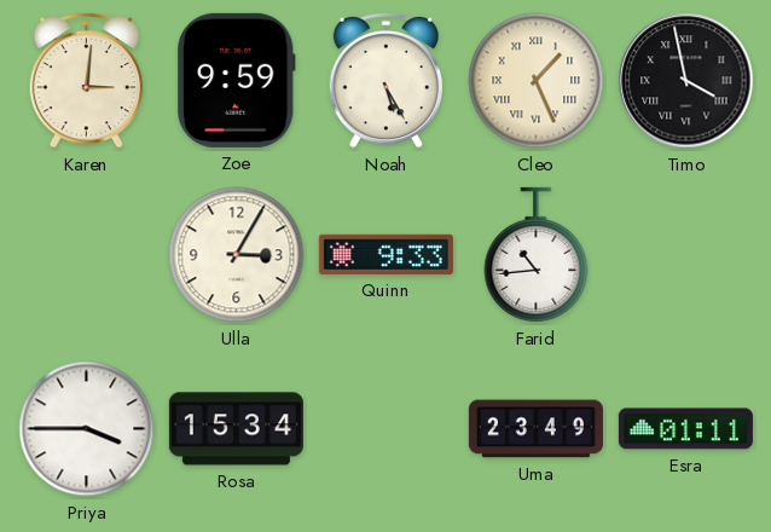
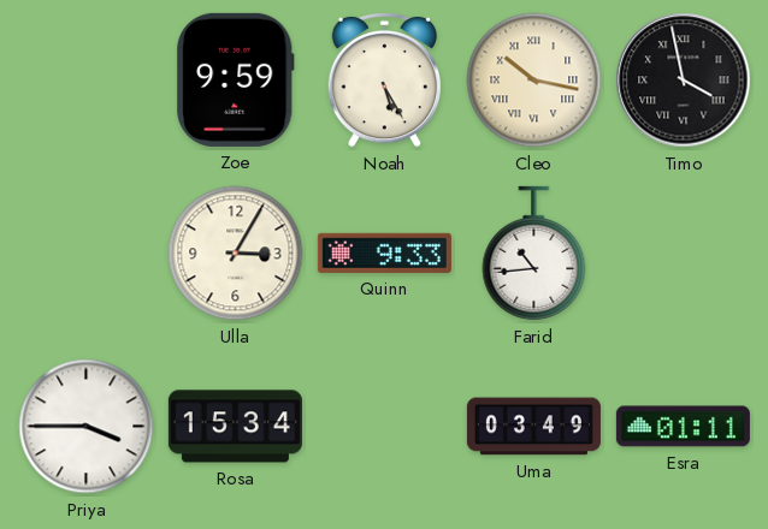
Karen: 3:01 -> none
Cleo: 1:26 -> 10:17
Uma: 23:49 -> 03:49
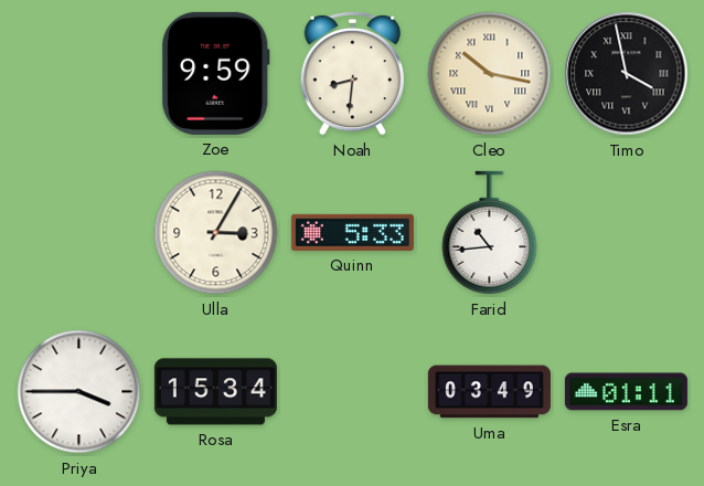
Noah: 5:25 -> 8:31
Quinn: 9:33 -> 5:33
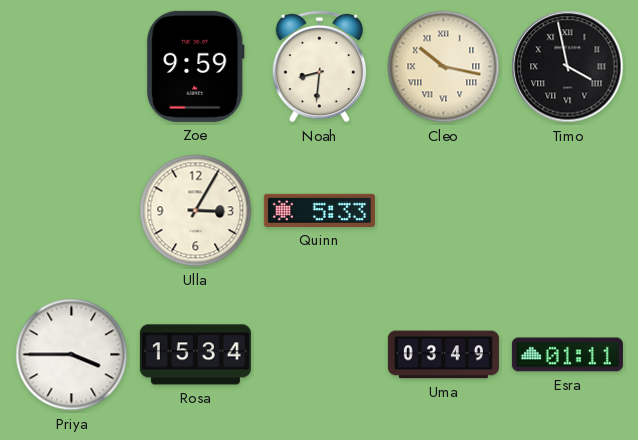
Farid: 10:44 -> none
